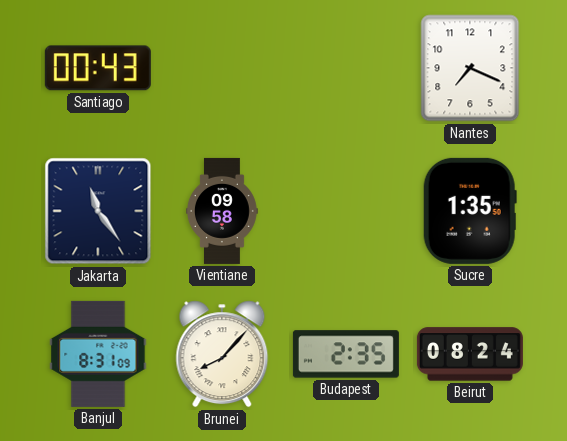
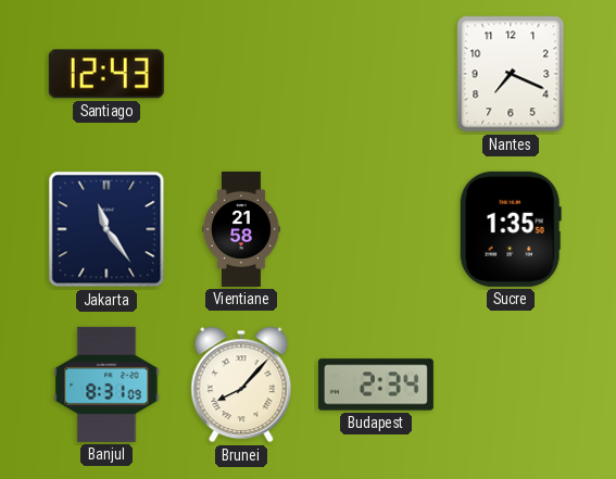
Santiago: 00:43 -> 12:43
Vientiane: 09:58 -> 21:58
Budapest: 2:35 -> 2:34
Beirut: 08:24 -> none
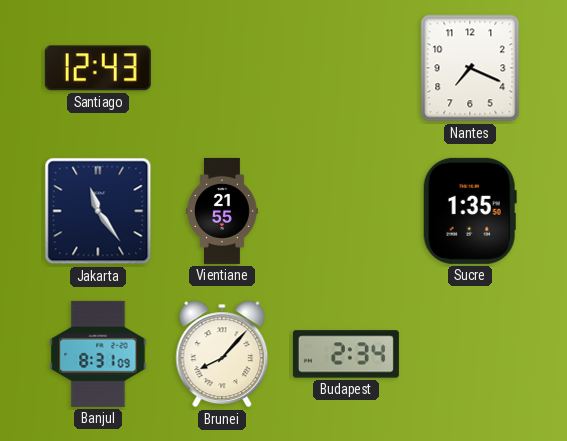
Vientiane: 21:58 -> 21:55
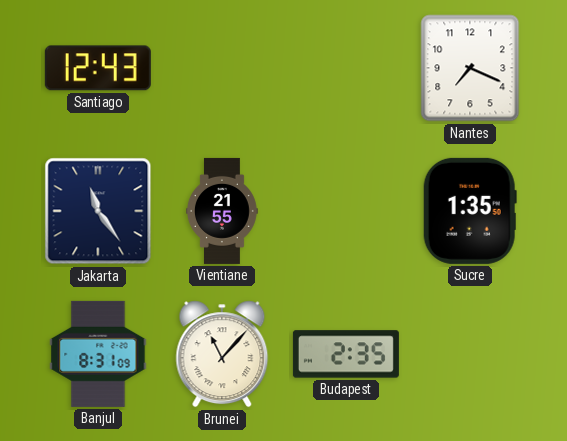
Brunei: 8:07 -> 11:07
Budapest: 2:34 -> 2:35
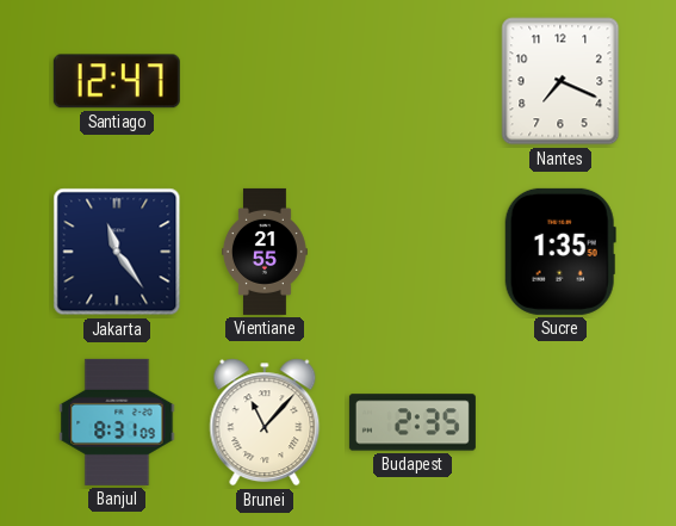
Santiago: 12:43 -> 12:47
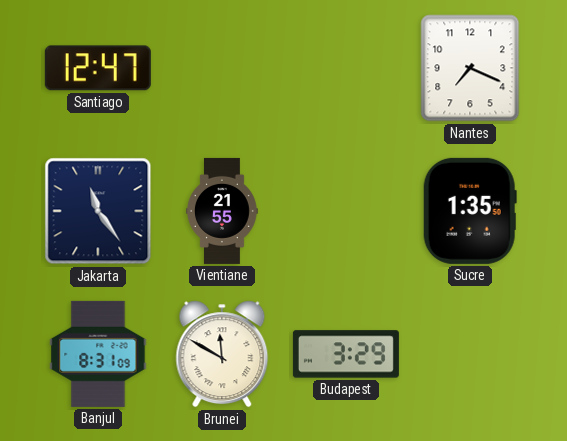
Brunei: 11:07 -> 11:50
Budapest: 2:35 -> 3:29
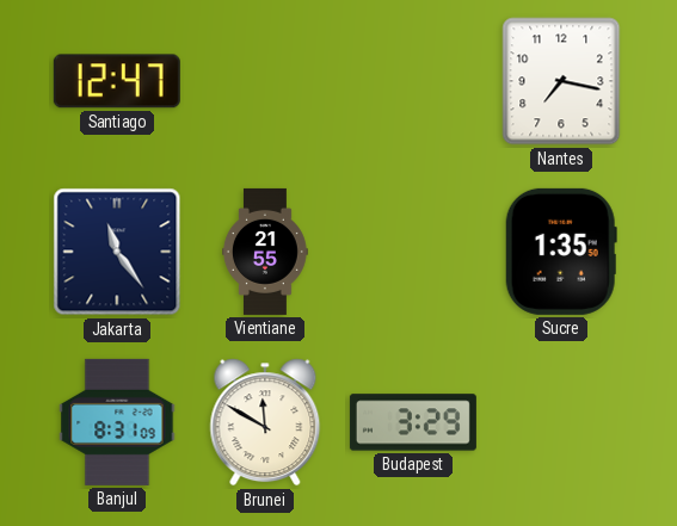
Nantes: 7:19 -> 7:17
